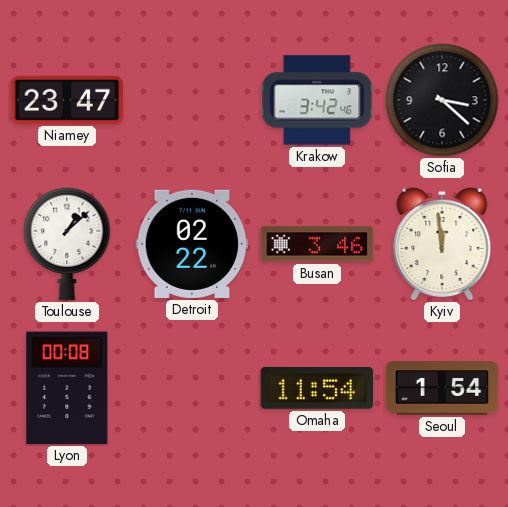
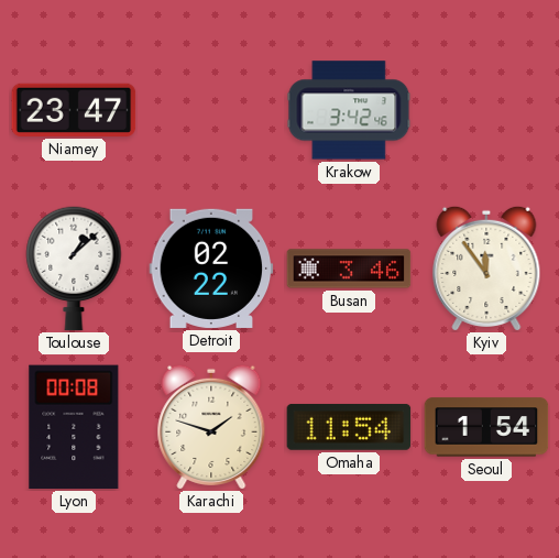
Sofia: 3:22 -> none
Kyiv: 11:59 -> 11:54
Karachi: none -> 1:48
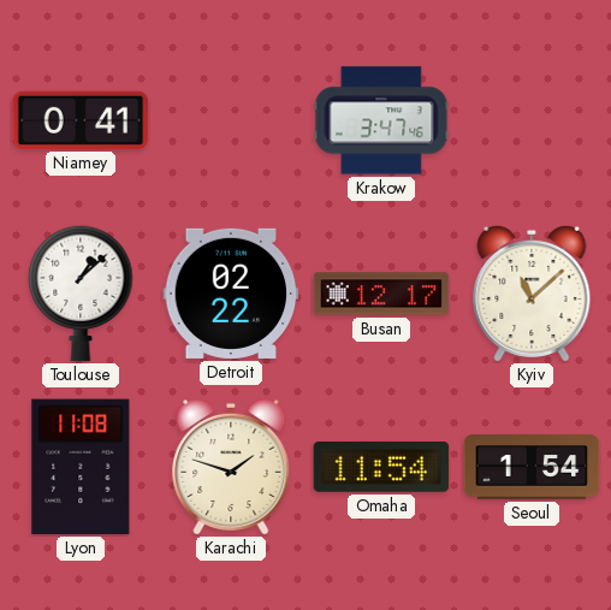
Niamey: 23:47 -> 0:41
Krakow: 3:42 -> 3:47
Busan: 3:46 -> 12:17
Kyiv: 11:54 -> 11:08
Lyon: 00:08 -> 11:08
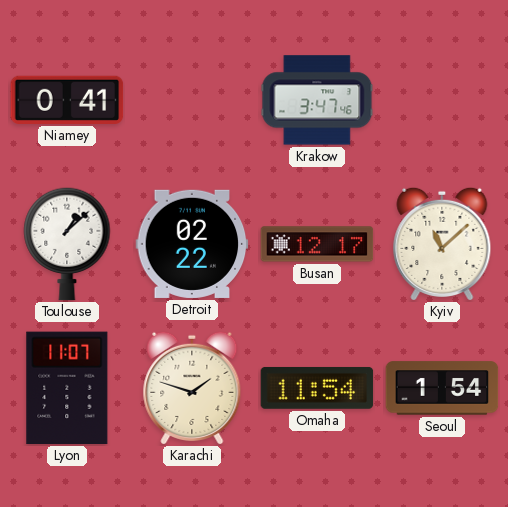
Lyon: 11:08 -> 11:07
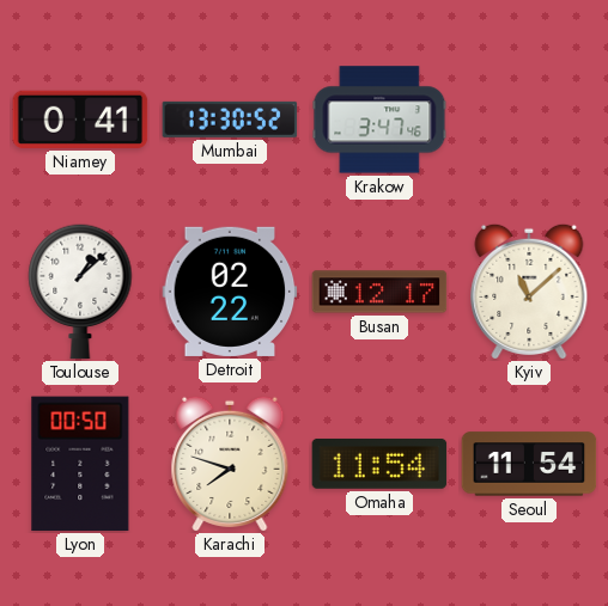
Mumbai: none -> 13:30
Lyon: 11:07 -> 00:50
Karachi: 1:48 -> 7:48
Seoul: 1:54 -> 11:54
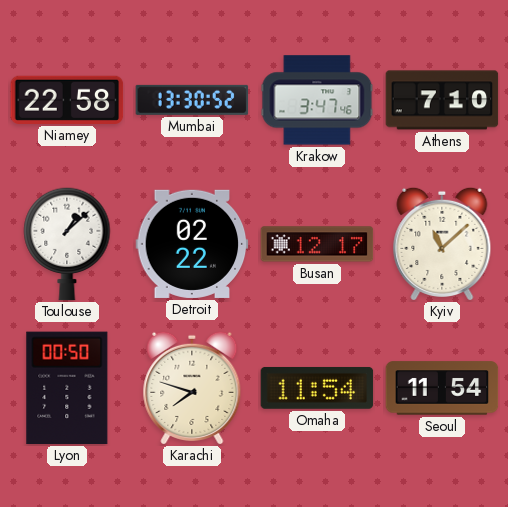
Niamey: 0:41 -> 22:58
Athens: none -> 7:10
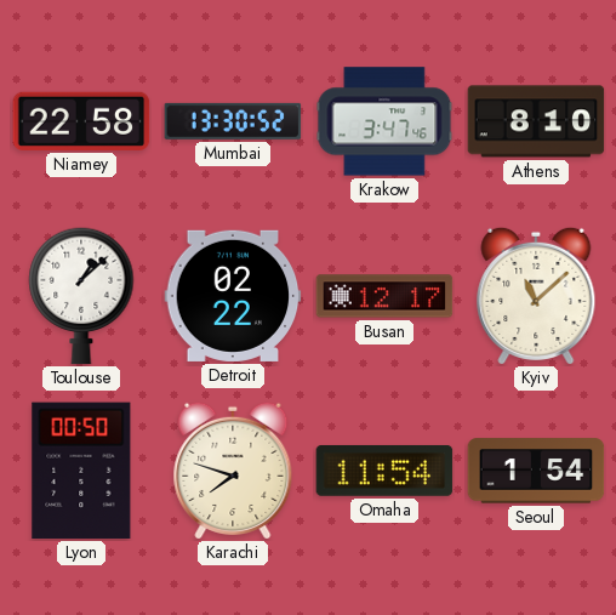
Athens: 7:10 -> 8:10
Seoul: 11:54 -> 1:54
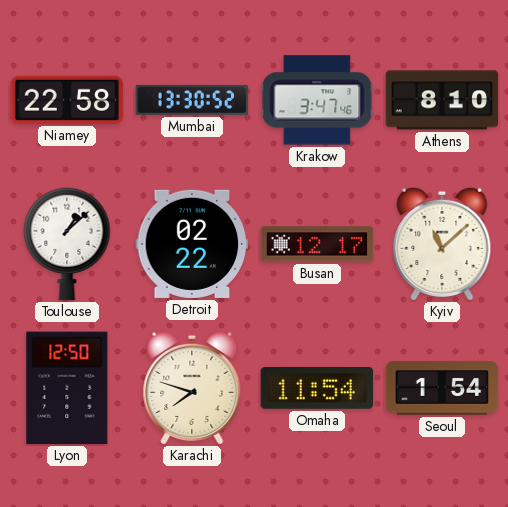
Lyon: 00:50 -> 12:50
